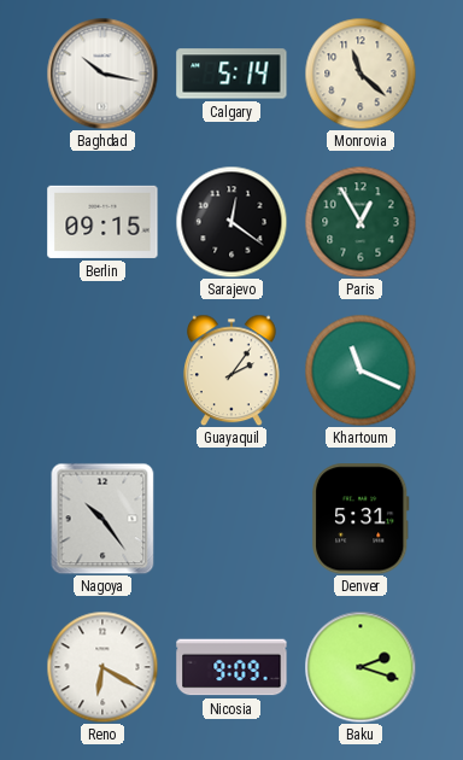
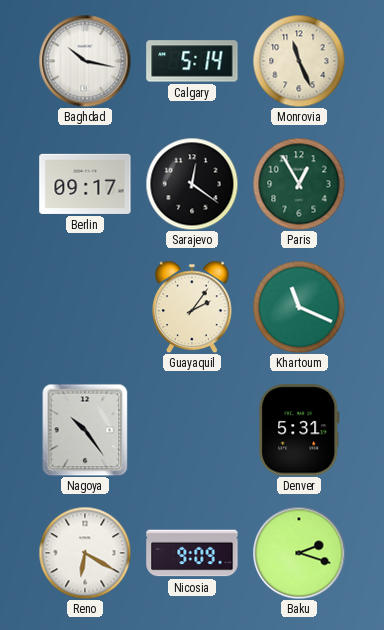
Monrovia: 11:22 -> 11:26
Berlin: 09:15 -> 09:17
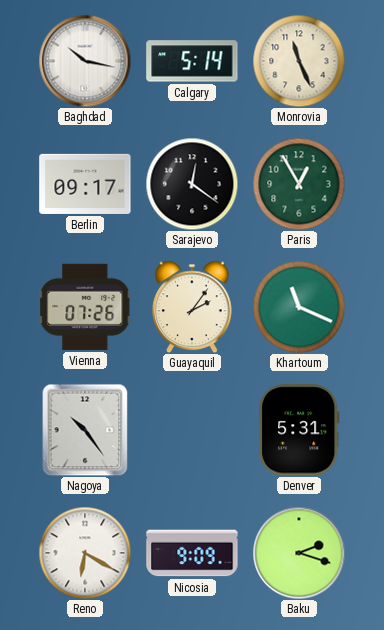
Vienna: none -> 07:26
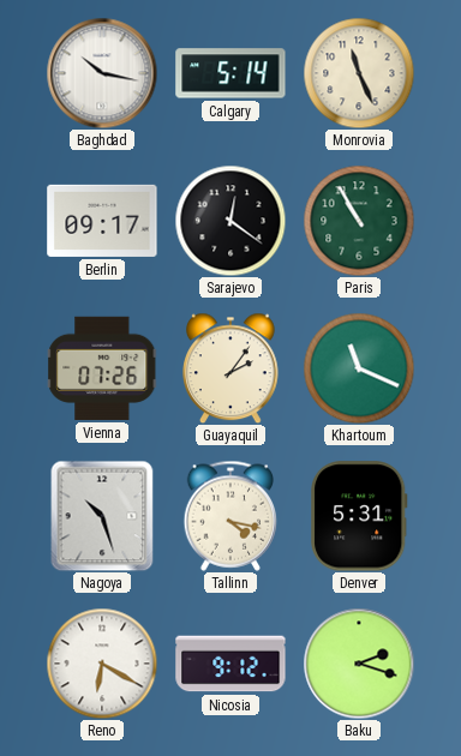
Paris: 12:55 -> 10:55
Nagoya: 10:24 -> 10:27
Tallinn: none -> 4:17
Nicosia: 9:09 -> 9:12
